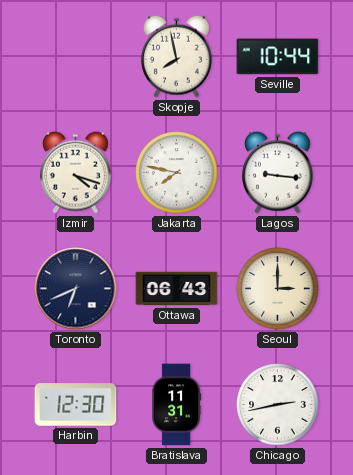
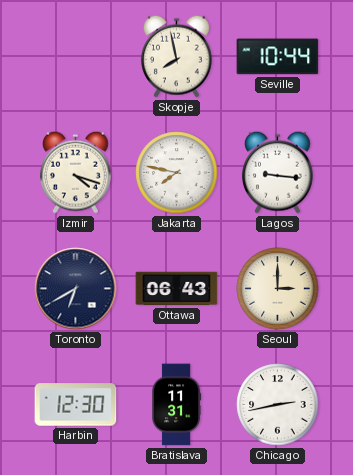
Toronto: 6:41 -> 6:40
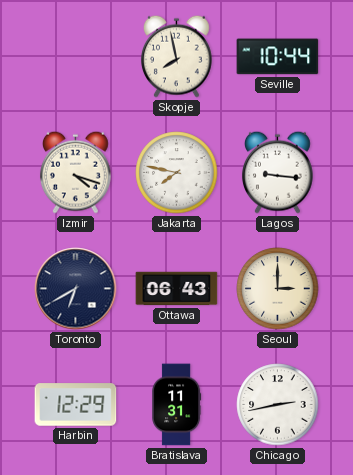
Harbin: 12:30 -> 12:29
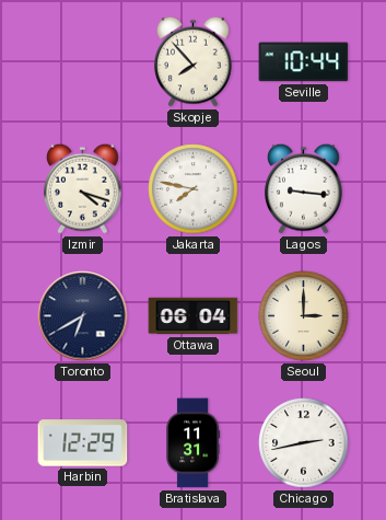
Skopje: 7:58 -> 7:53
Ottawa: 06:43 -> 06:04
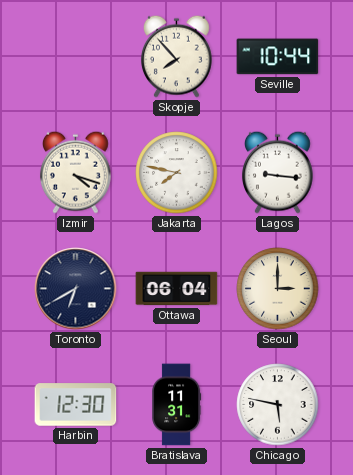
Harbin: 12:29 -> 12:30
Chicago: 2:43 -> 5:47
